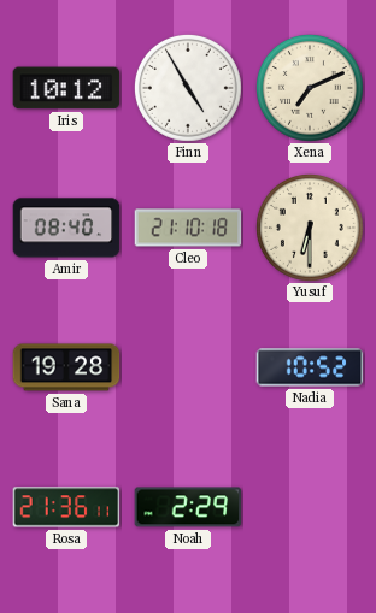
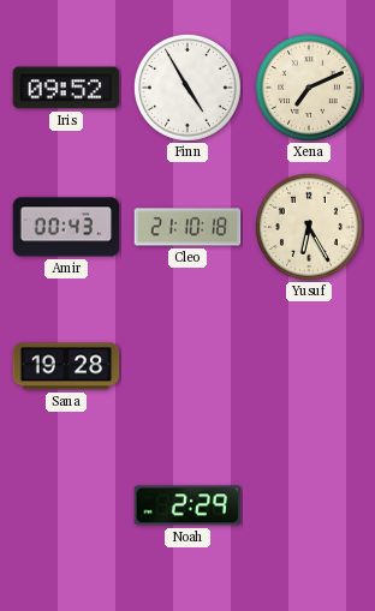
Iris: 10:12 -> 09:52
Amir: 08:40 -> 00:43
Yusuf: 6:30 -> 6:25
Nadia: 10:52 -> none
Rosa: 21:36 -> none
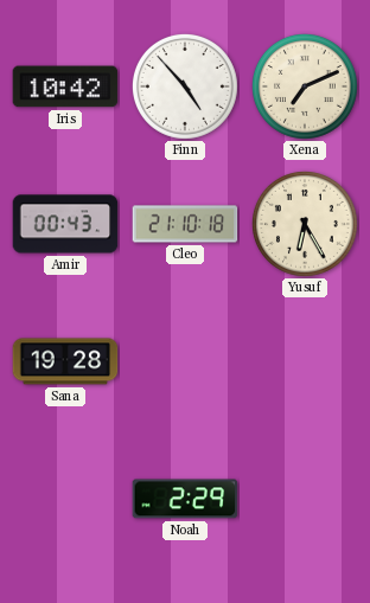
Iris: 09:52 -> 10:42
Finn: 4:55 -> 4:53
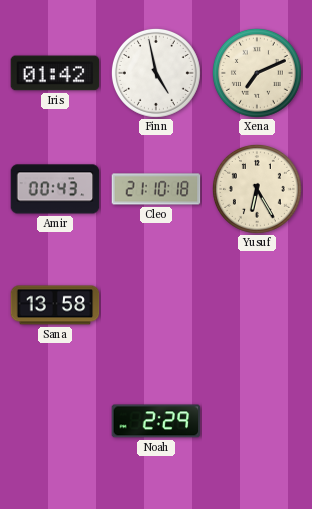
Iris: 10:42 -> 01:42
Finn: 4:53 -> 4:58
Sana: 19:28 -> 13:58
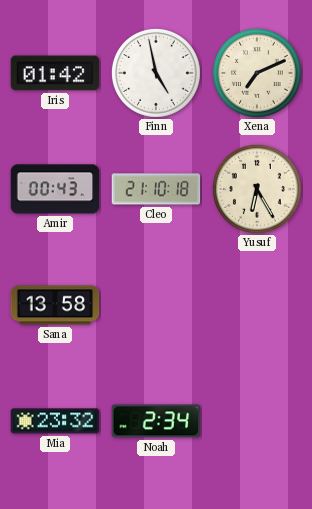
Mia: none -> 23:32
Noah: 2:29 -> 2:34
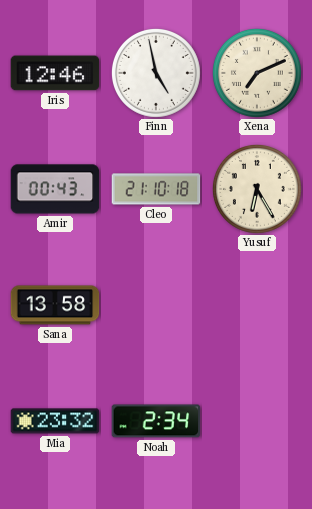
Iris: 01:42 -> 12:46
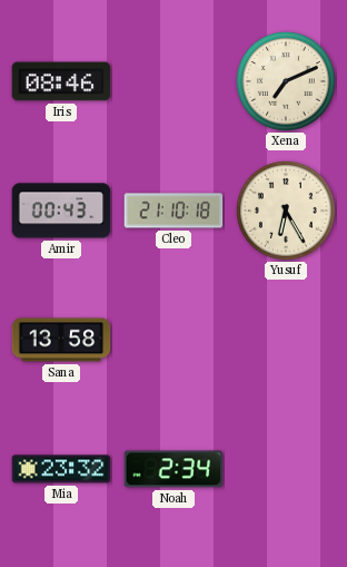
Iris: 12:46 -> 08:46
Finn: 4:58 -> none
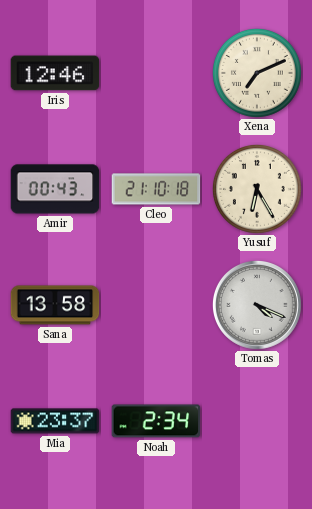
Iris: 08:46 -> 12:46
Tomas: none -> 4:19
Mia: 23:32 -> 23:37
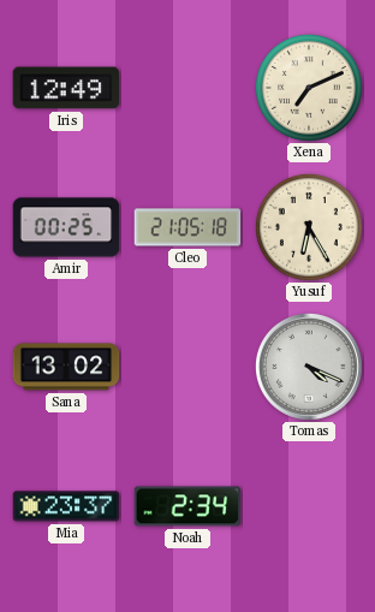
Iris: 12:46 -> 12:49
Amir: 00:43 -> 00:25
Cleo: 21:10 -> 21:05
Sana: 13:58 -> 13:02
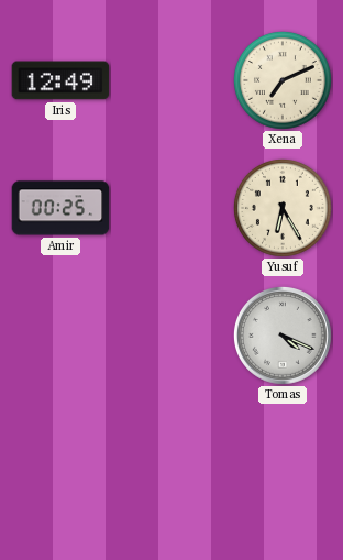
Cleo: 21:05 -> none
Sana: 13:02 -> none
Mia: 23:37 -> none
Noah: 2:34 -> none
